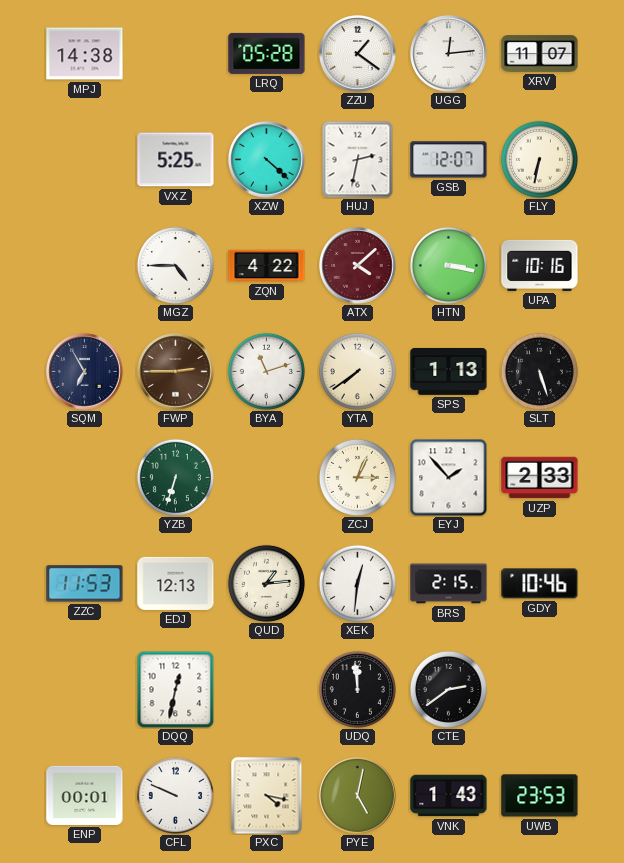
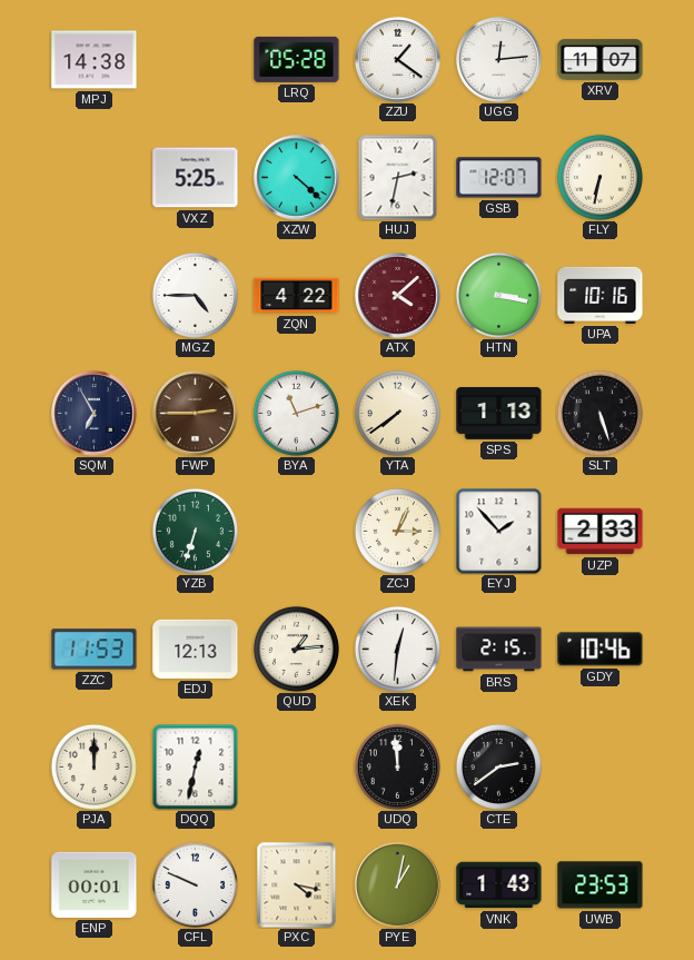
PJA: none -> 12:00
PYE: 5:02 -> 1:02
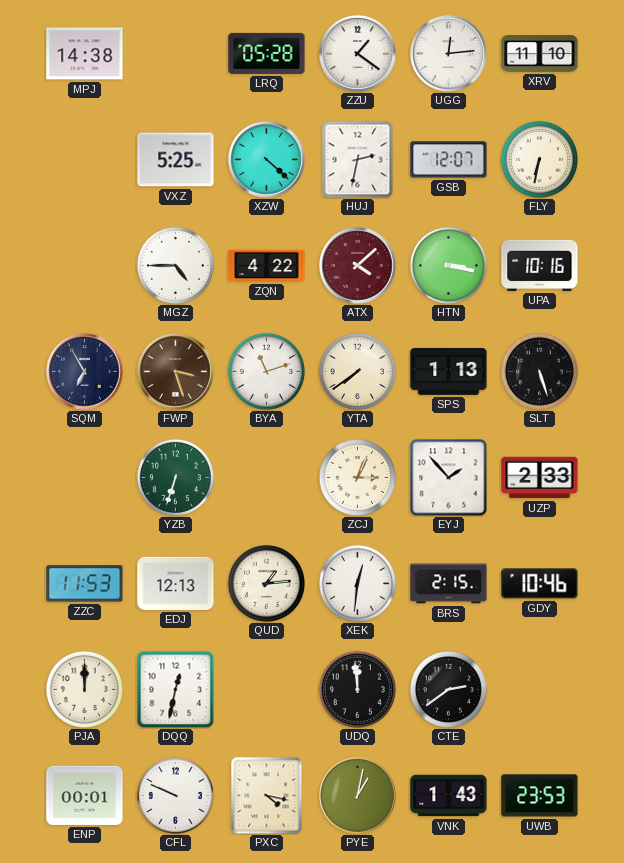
XRV: 11:07 -> 11:10
FWP: 2:45 -> 3:27
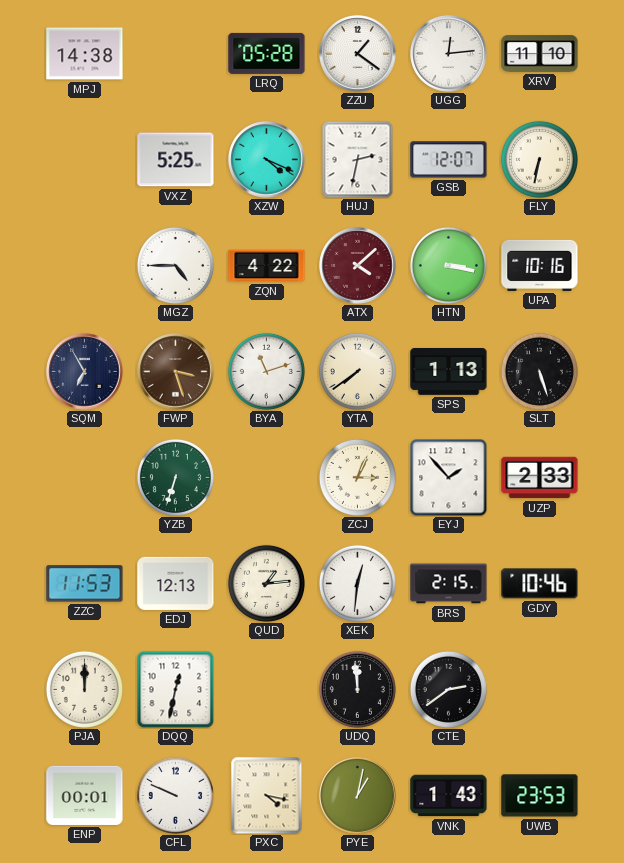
XZW: 4:22 -> 4:19
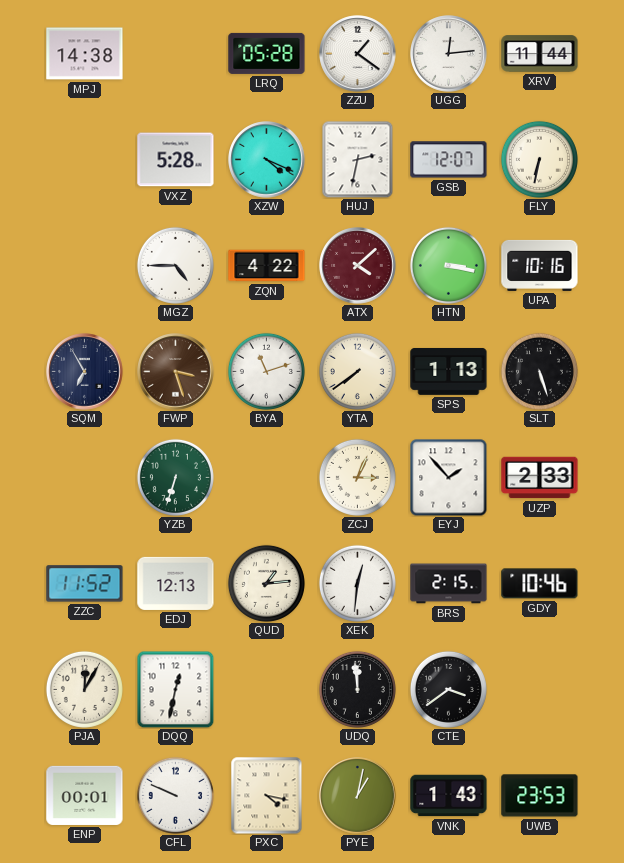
XRV: 11:10 -> 11:44
VXZ: 5:25 -> 5:28
ZZC: 11:53 -> 11:52
PJA: 12:00 -> 12:05
CTE: 2:39 -> 3:39
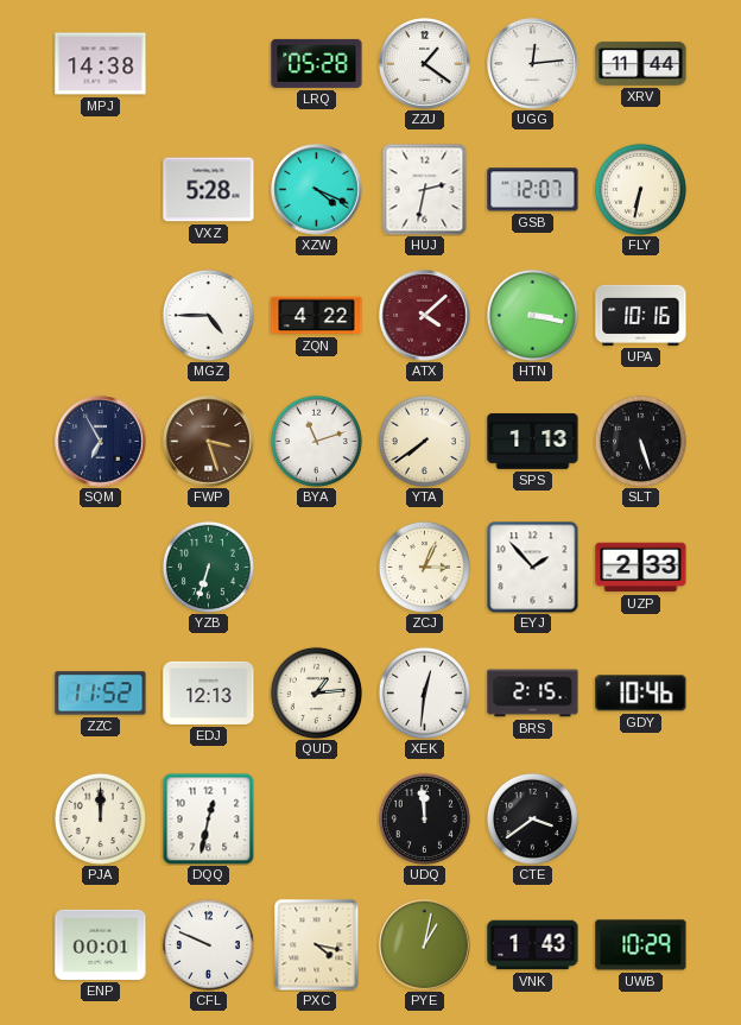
PJA: 12:05 -> 12:00
UWB: 23:53 -> 10:29
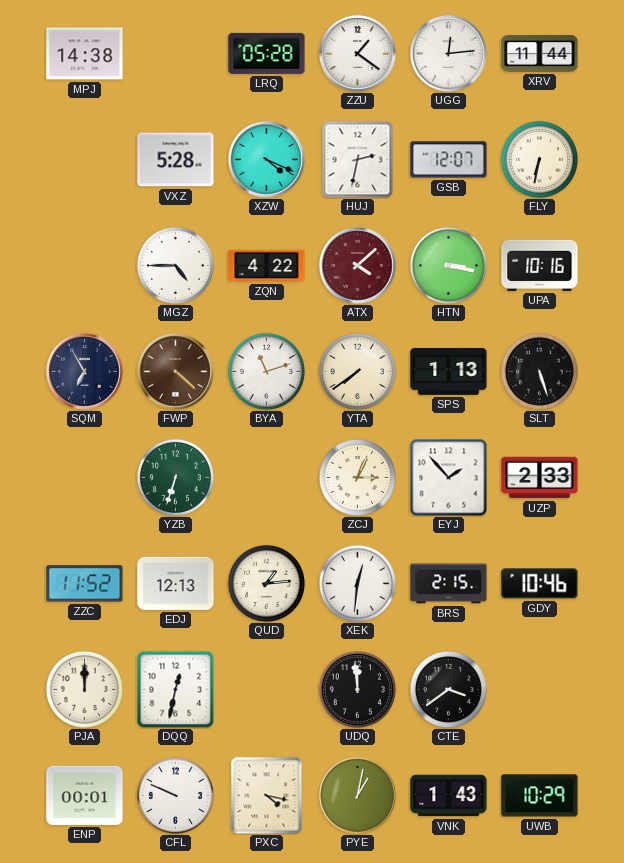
FWP: 3:27 -> 4:22
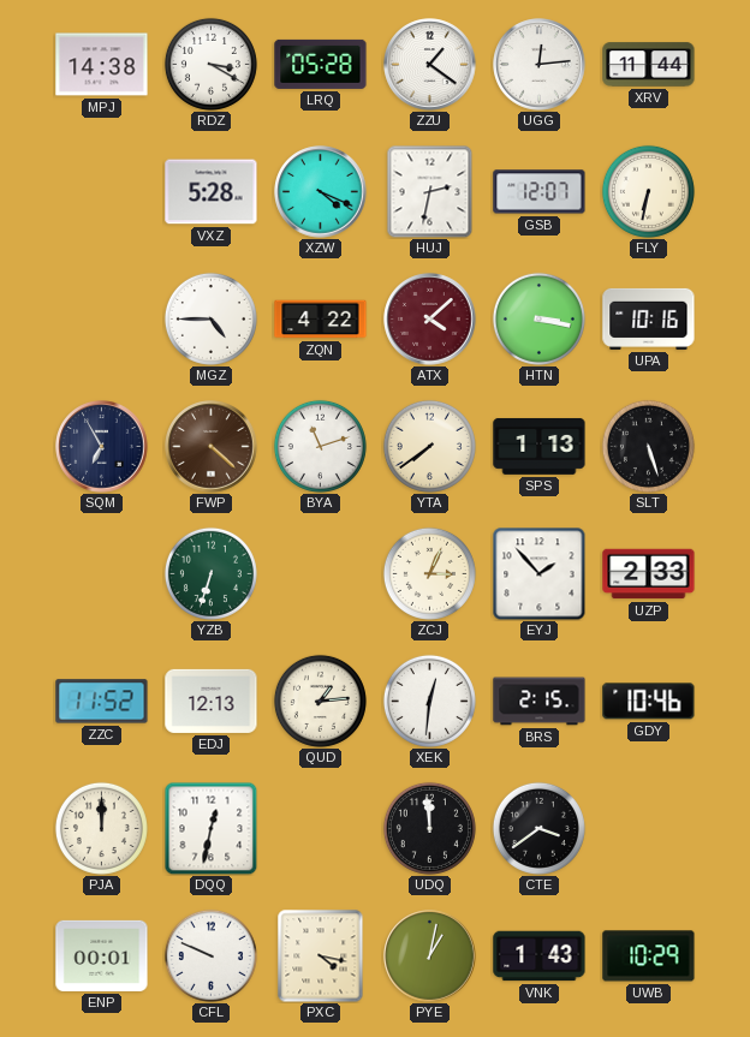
RDZ: none -> 3:20
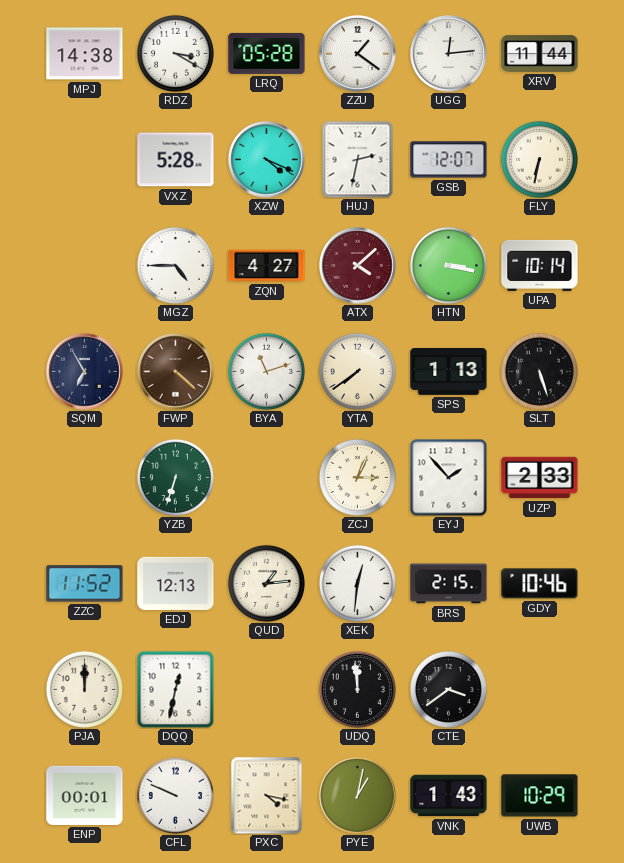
ZQN: 4:22 -> 4:27
UPA: 10:16 -> 10:14
